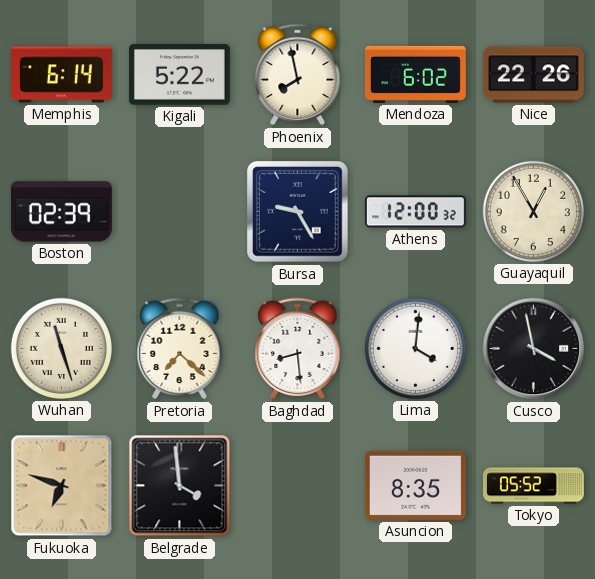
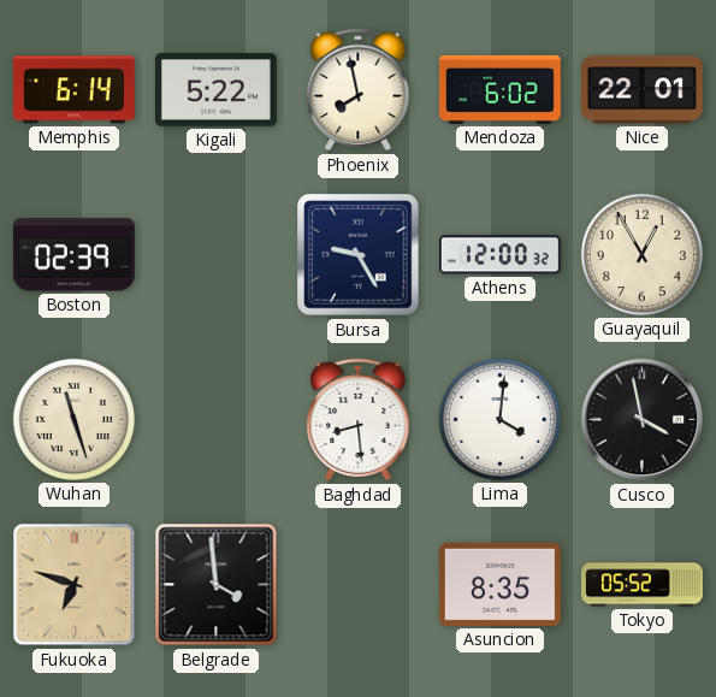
Nice: 22:26 -> 22:01
Pretoria: 7:22 -> none
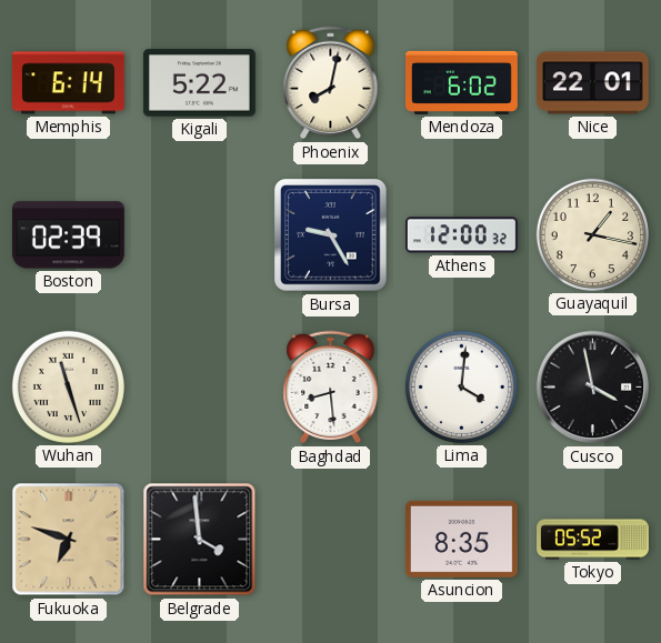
Phoenix: 7:58 -> 8:02
Guayaquil: 12:55 -> 1:17
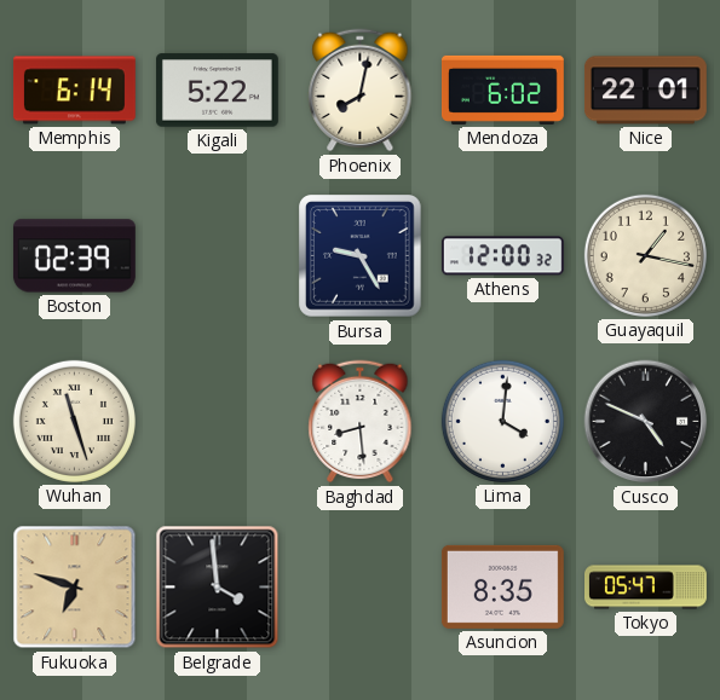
Cusco: 3:58 -> 4:49
Tokyo: 05:52 -> 05:47
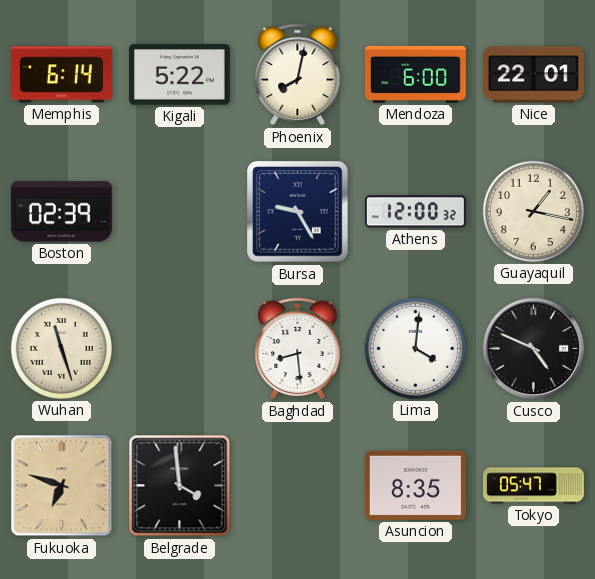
Mendoza: 6:02 -> 6:00
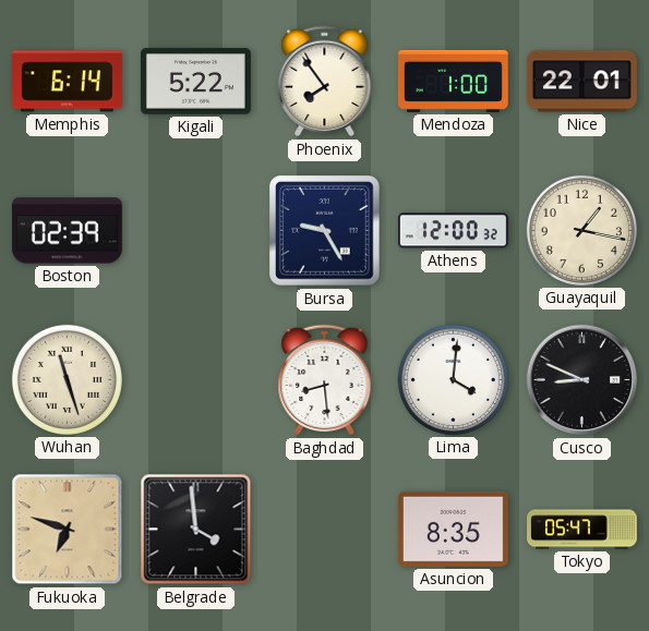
Phoenix: 8:02 -> 7:54
Mendoza: 6:00 -> 1:00
Cusco: 4:49 -> 8:49
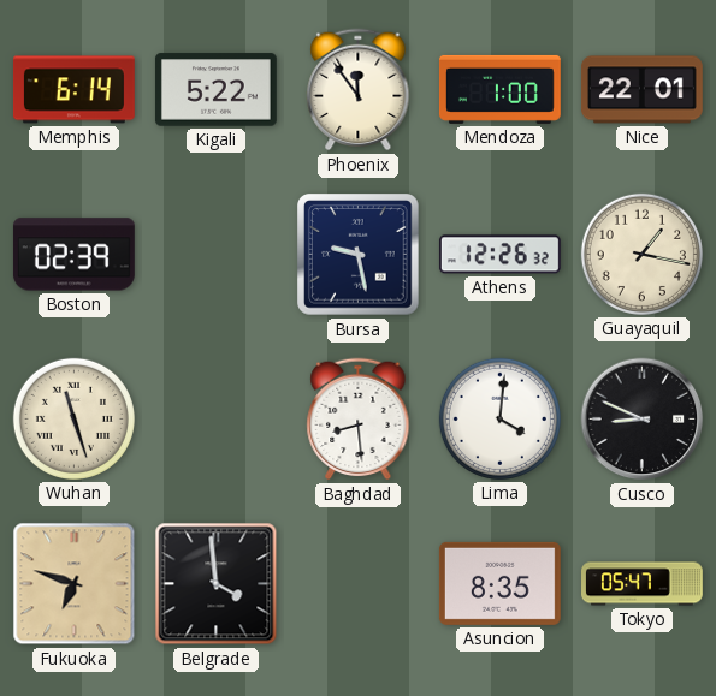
Phoenix: 7:54 -> 11:54
Bursa: 9:25 -> 9:28
Athens: 12:00 -> 12:26
